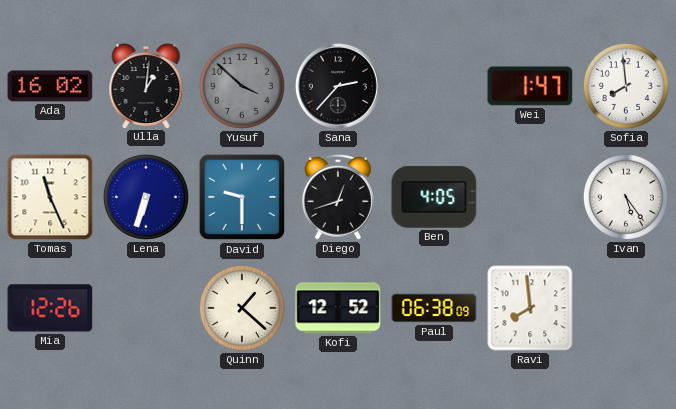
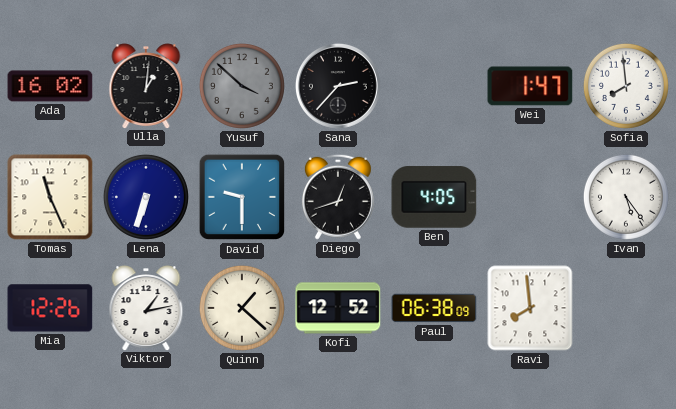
Viktor: none -> 1:13
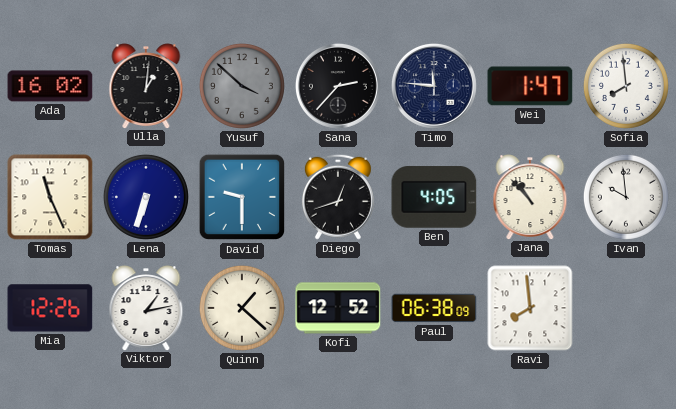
Timo: none -> 11:46
Jana: none -> 10:53
Ivan: 5:24 -> 9:59
